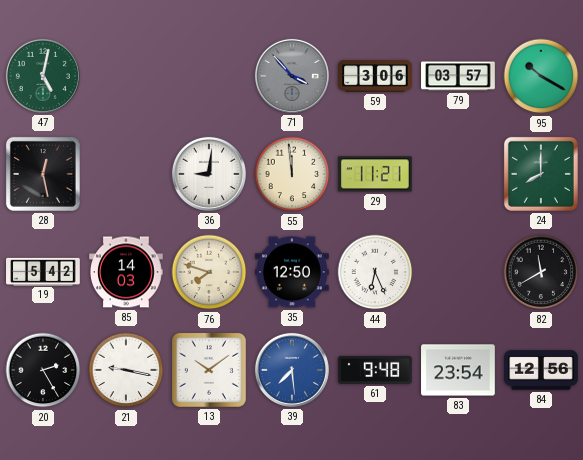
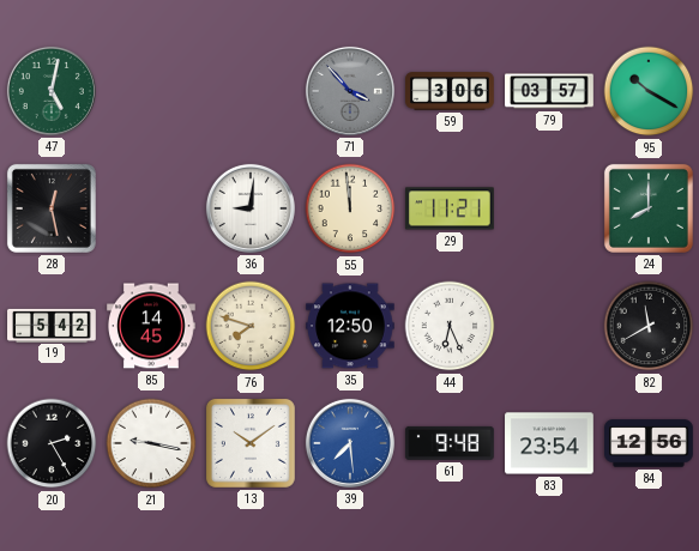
85: 14:03 -> 14:45
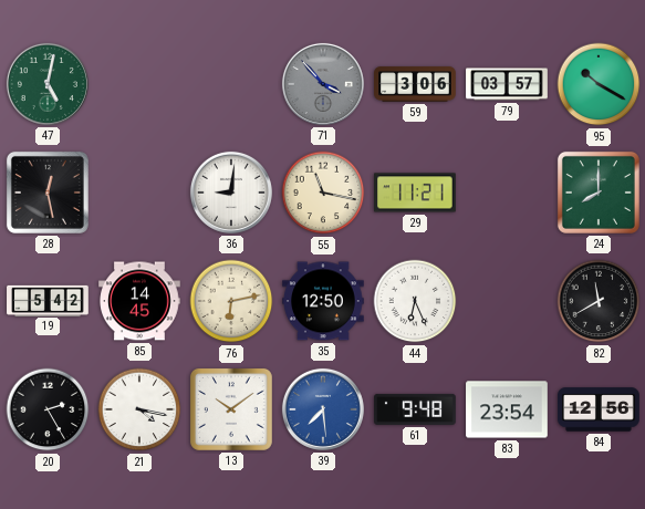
55: 11:59 -> 11:17
76: 7:48 -> 6:13
21: 9:17 -> 4:17
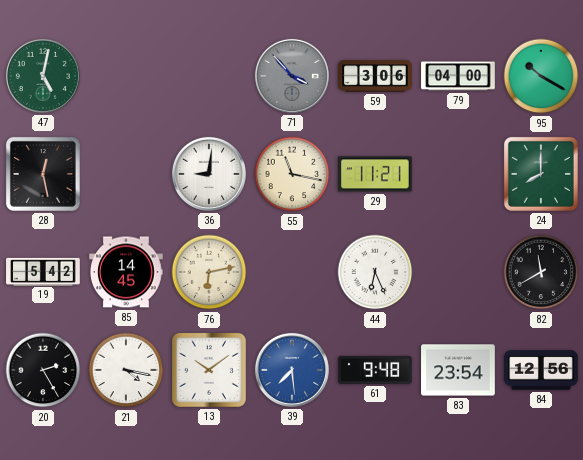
79: 03:57 -> 04:00
35: 12:50 -> none
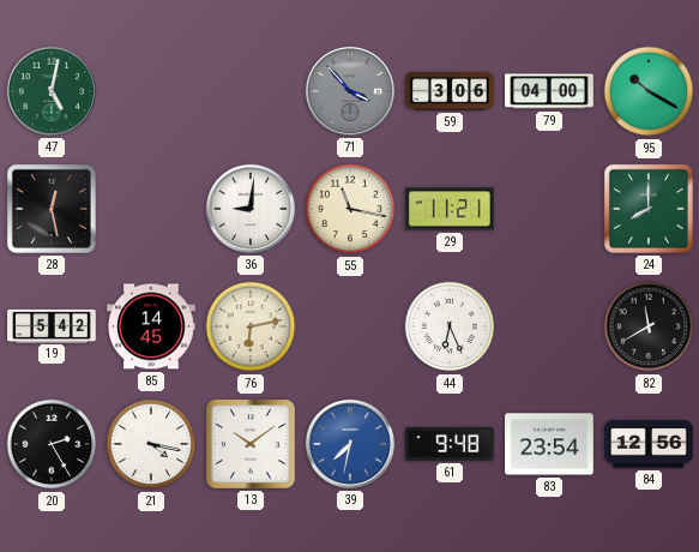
39: 7:29 -> 7:32
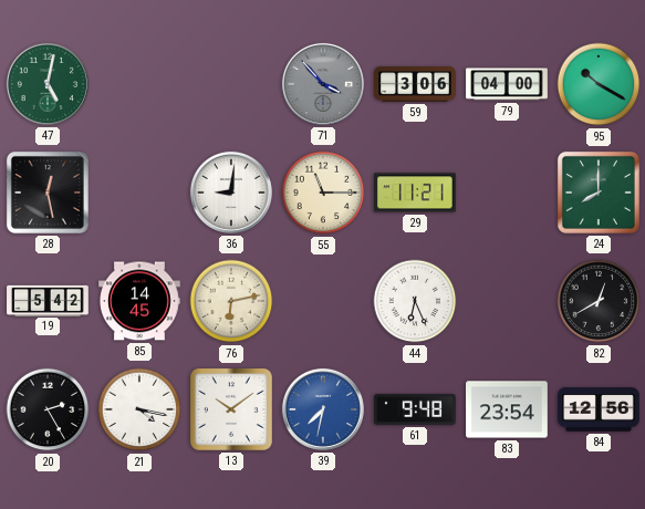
55: 11:17 -> 11:15
82: 11:40 -> 12:40
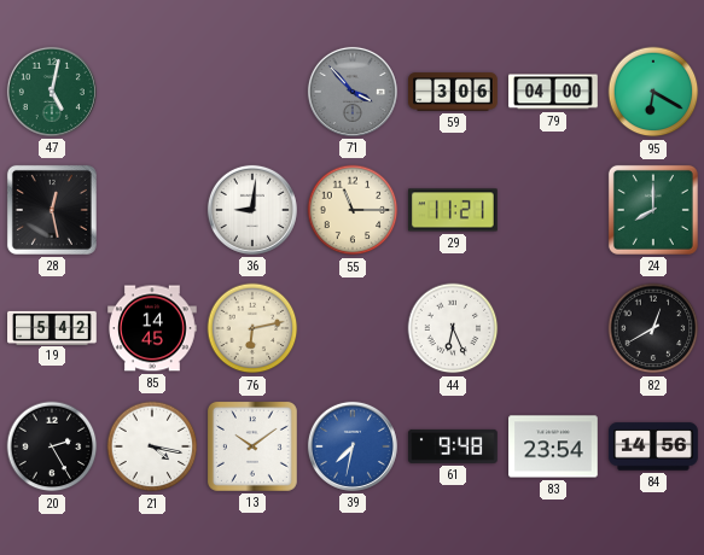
95: 10:20 -> 6:20
84: 12:56 -> 14:56
